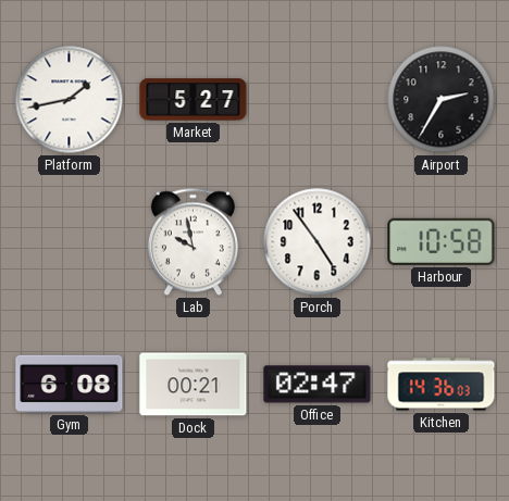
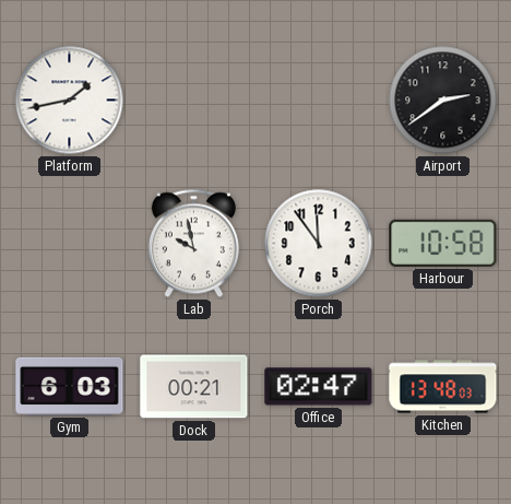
Market: 5:27 -> none
Airport: 2:35 -> 2:39
Porch: 4:54 -> 11:54
Gym: 6:08 -> 6:03
Kitchen: 14:36 -> 13:48
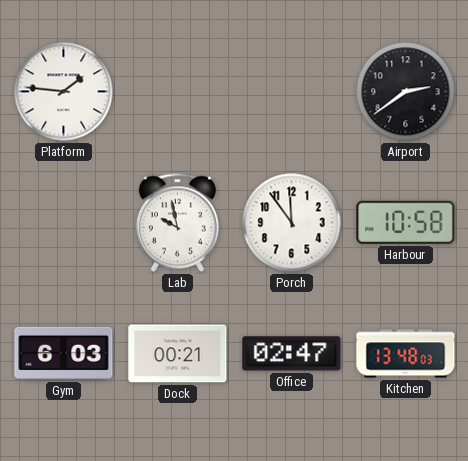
Platform: 1:43 -> 1:46
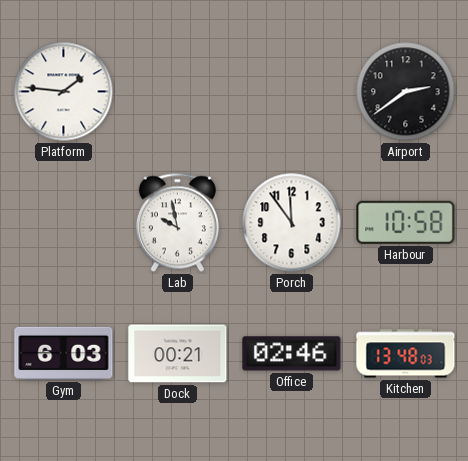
Office: 02:47 -> 02:46
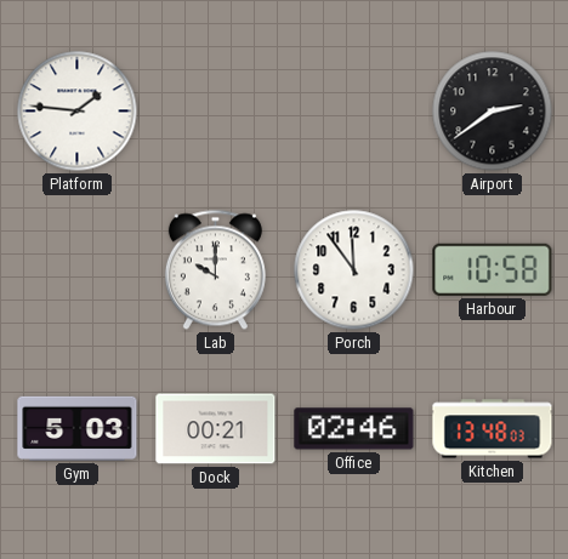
Lab: 9:58 -> 10:00
Gym: 6:03 -> 5:03
